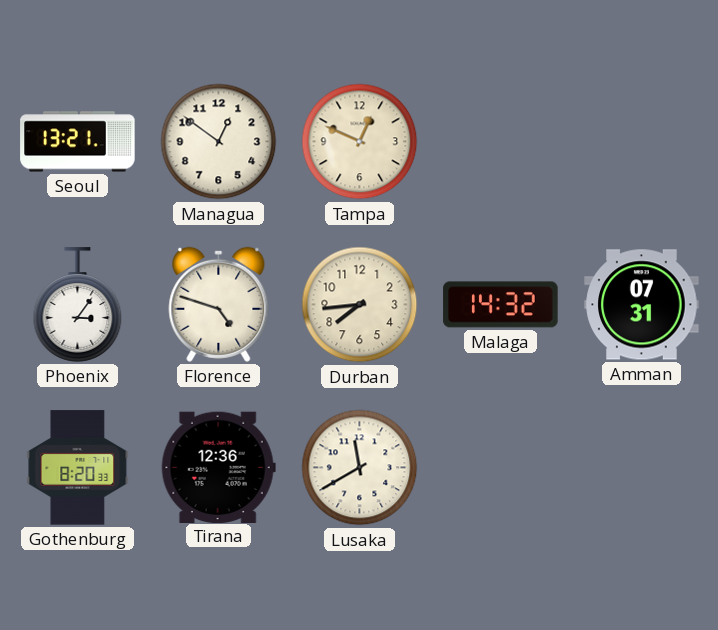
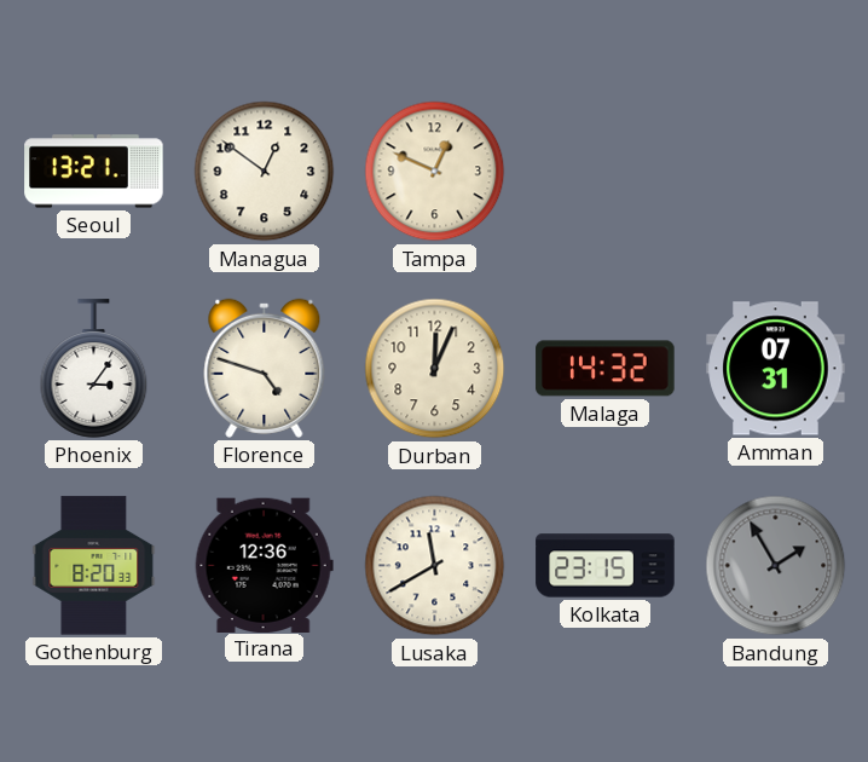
Durban: 7:44 -> 12:04
Kolkata: none -> 23:15
Bandung: none -> 1:55
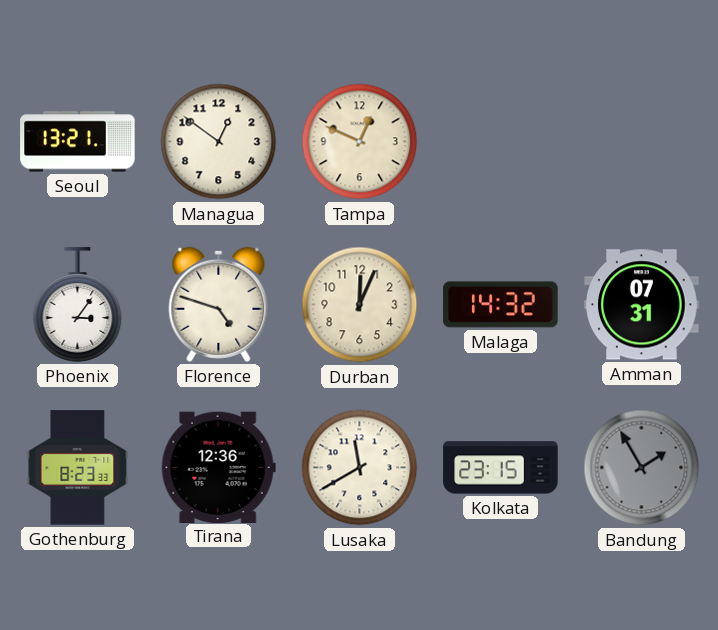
Gothenburg: 8:20 -> 8:23
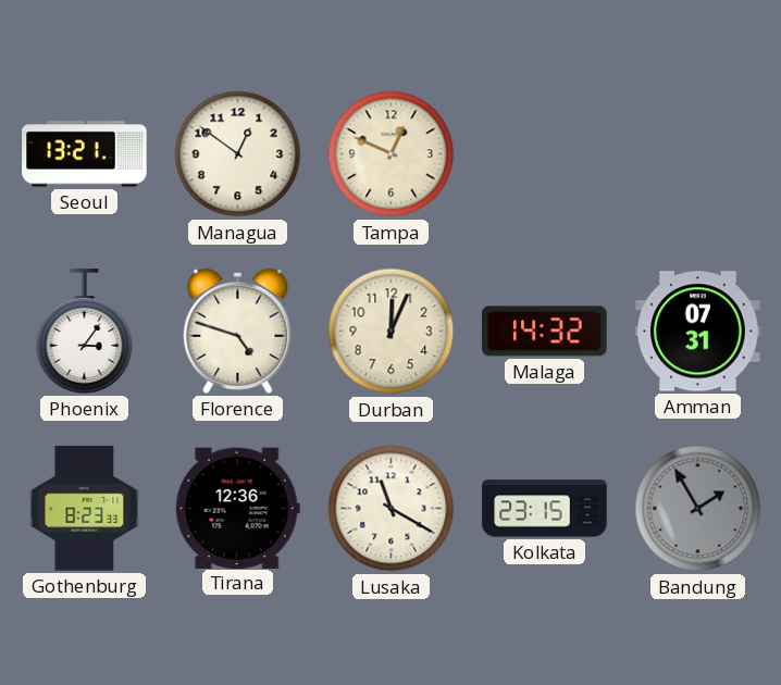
Lusaka: 11:40 -> 11:20
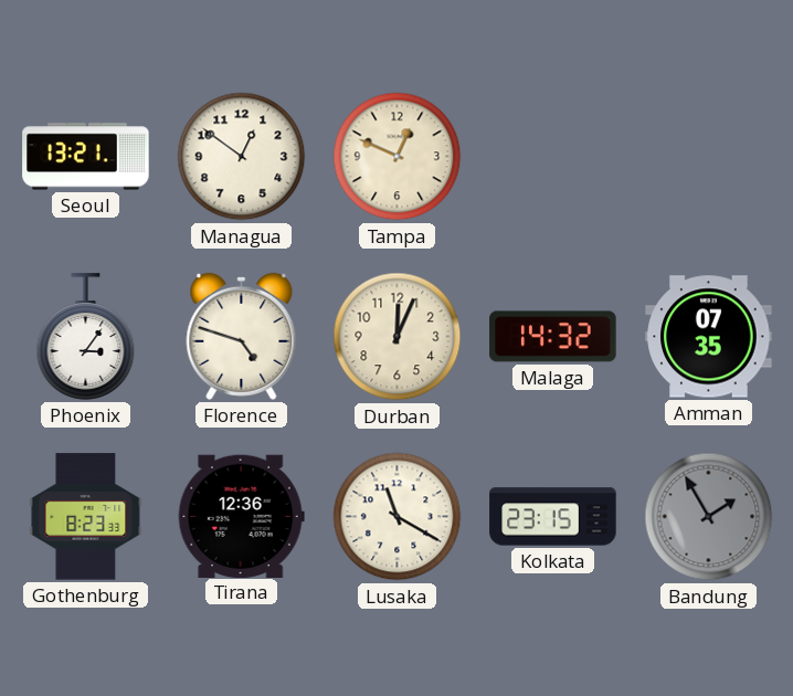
Amman: 07:31 -> 07:35
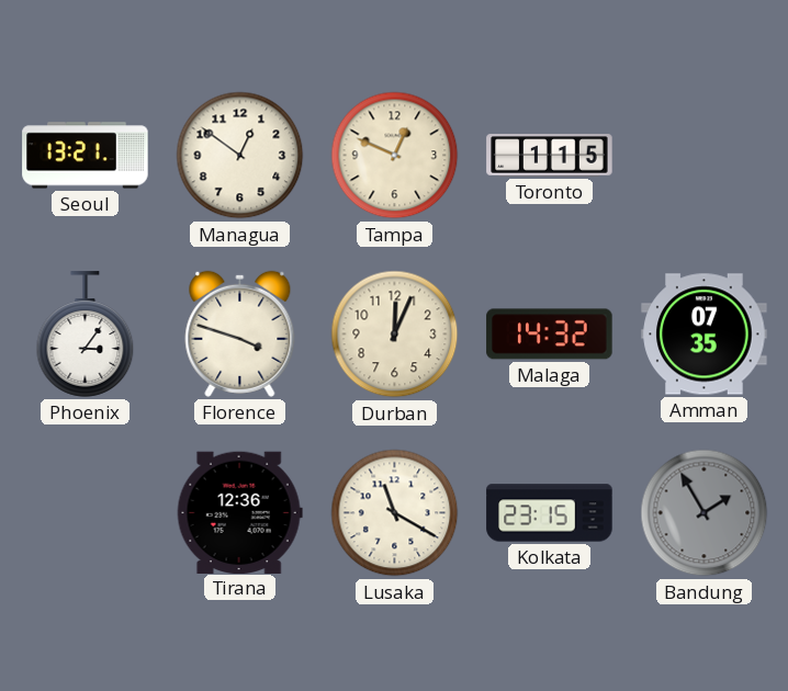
Toronto: none -> 1:15
Florence: 4:48 -> 3:48
Gothenburg: 8:23 -> none
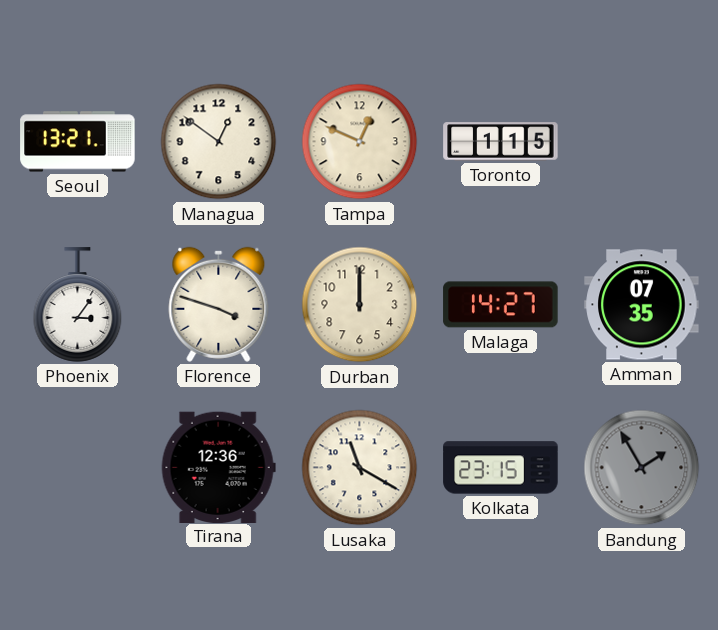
Durban: 12:04 -> 12:00
Malaga: 14:32 -> 14:27
